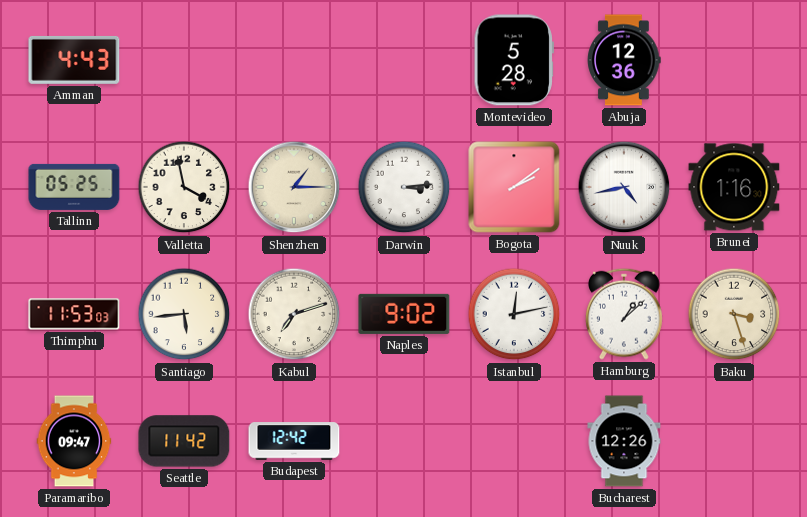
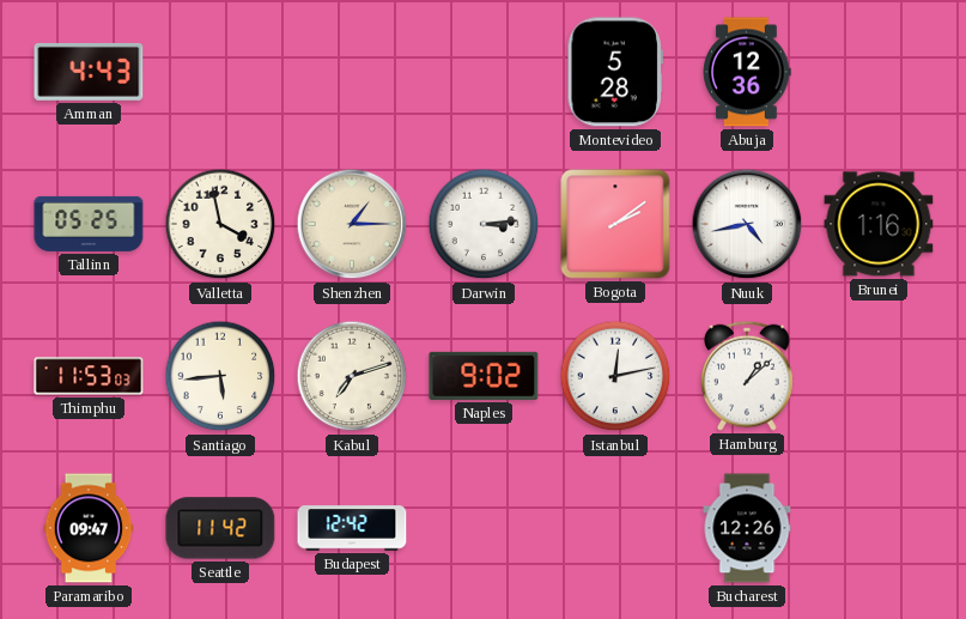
Baku: 3:27 -> none
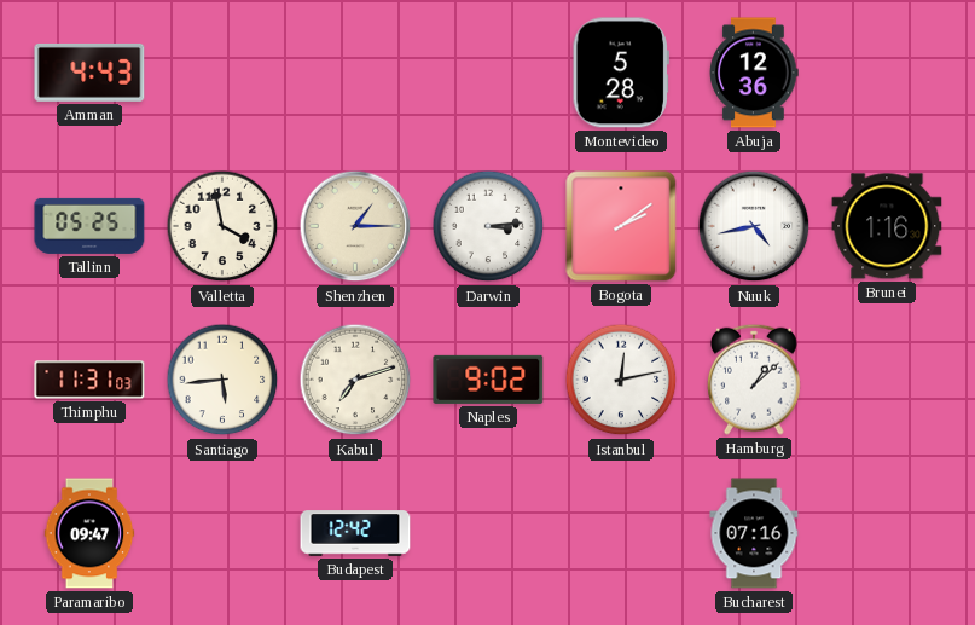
Thimphu: 11:53 -> 11:31
Seattle: 11:42 -> none
Bucharest: 12:26 -> 07:16
